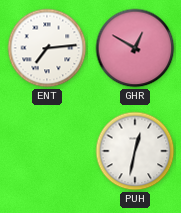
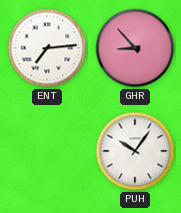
GHR: 12:50 -> 8:53
PUH: 12:32 -> 10:06
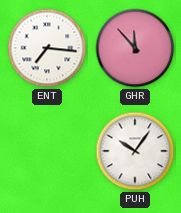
ENT: 7:14 -> 7:16
GHR: 8:53 -> 11:53
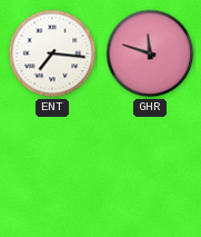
GHR: 11:53 -> 11:48
PUH: 10:06 -> none
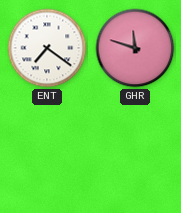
ENT: 7:16 -> 7:21
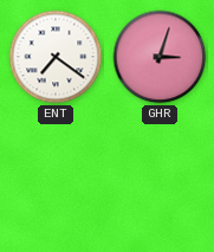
GHR: 11:48 -> 3:03
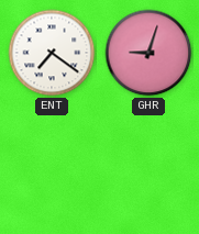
GHR: 3:03 -> 9:03
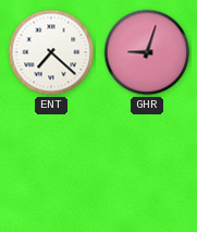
ENT: 7:21 -> 7:22
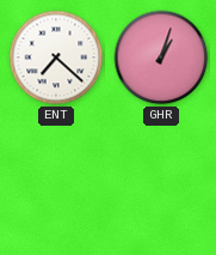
GHR: 9:03 -> 1:03
